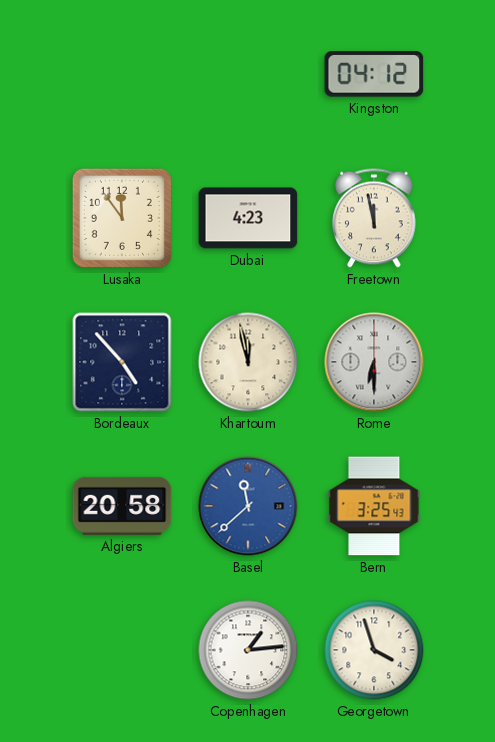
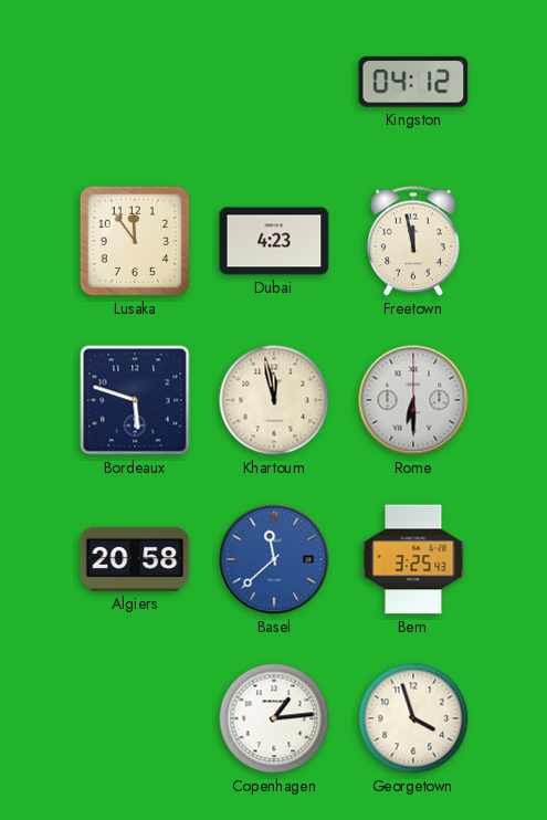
Bordeaux: 4:53 -> 5:48
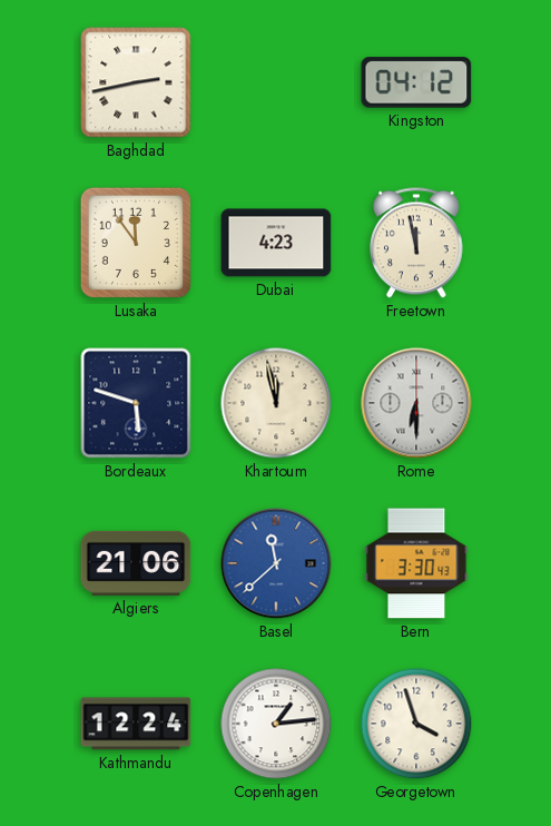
Baghdad: none -> 2:43
Algiers: 20:58 -> 21:06
Bern: 3:25 -> 3:30
Kathmandu: none -> 12:24
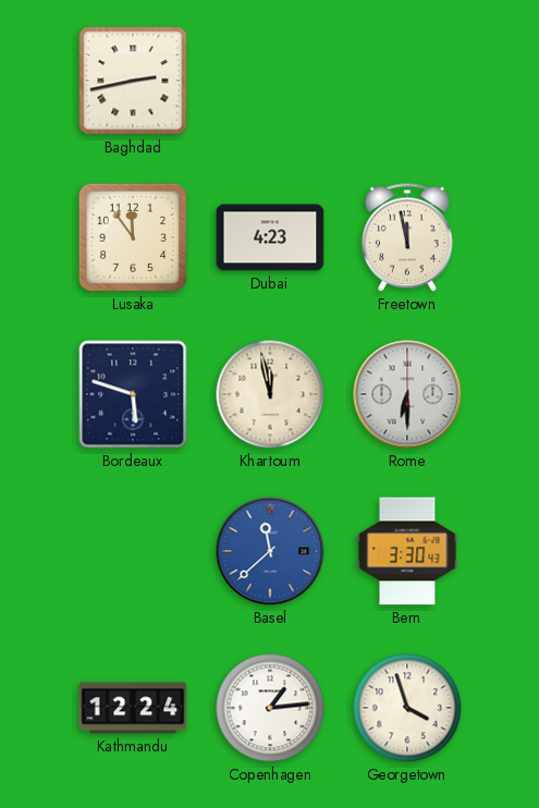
Kingston: 04:12 -> none
Algiers: 21:06 -> none
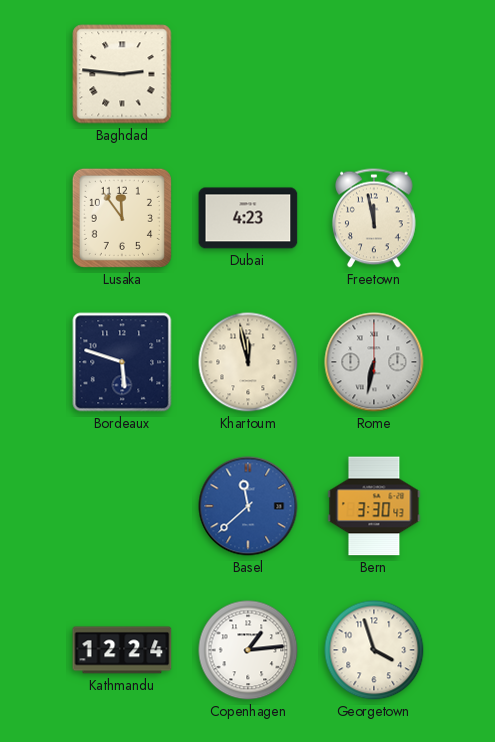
Baghdad: 2:43 -> 2:46
Rome: 6:30 -> 6:32
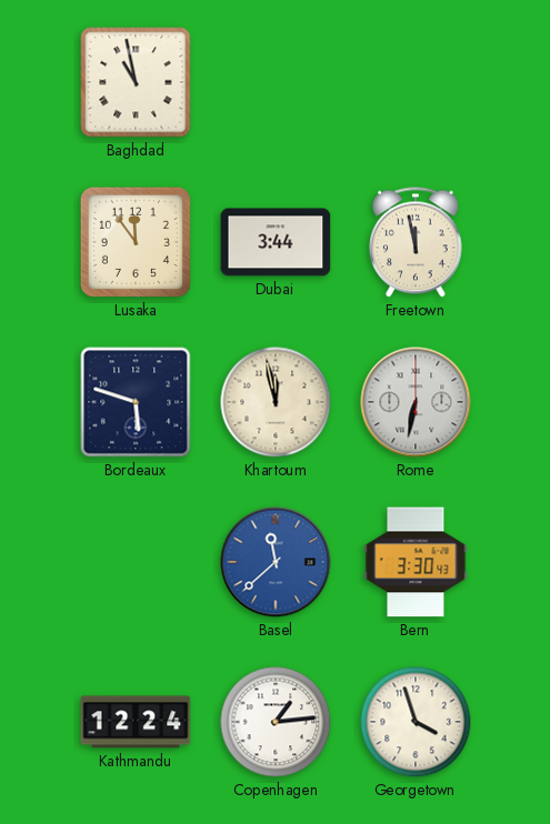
Baghdad: 2:46 -> 10:58
Dubai: 4:23 -> 3:44
